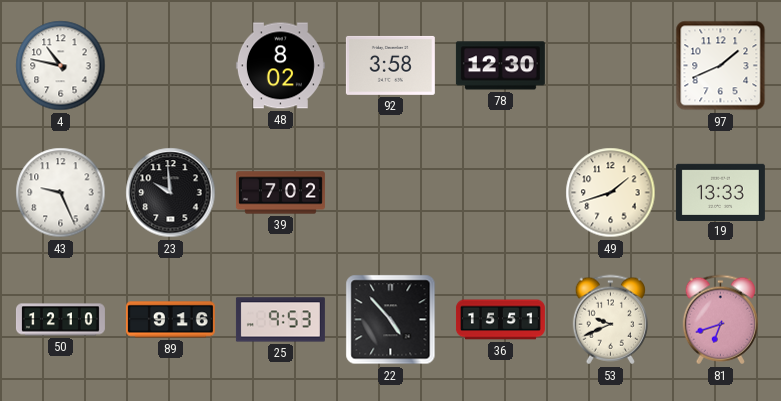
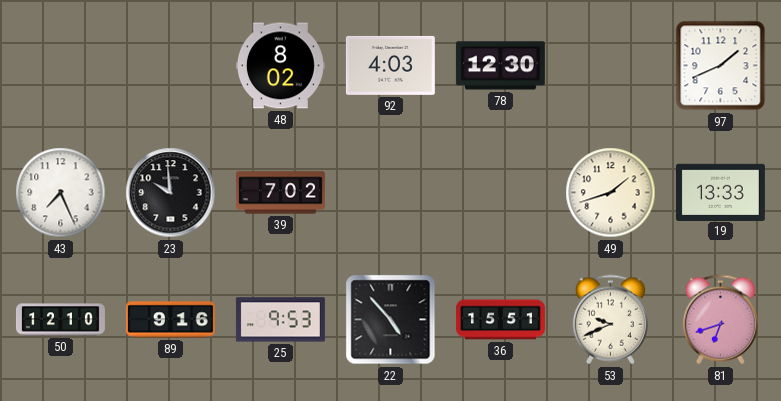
4: 10:47 -> none
92: 3:58 -> 4:03
43: 9:26 -> 7:26
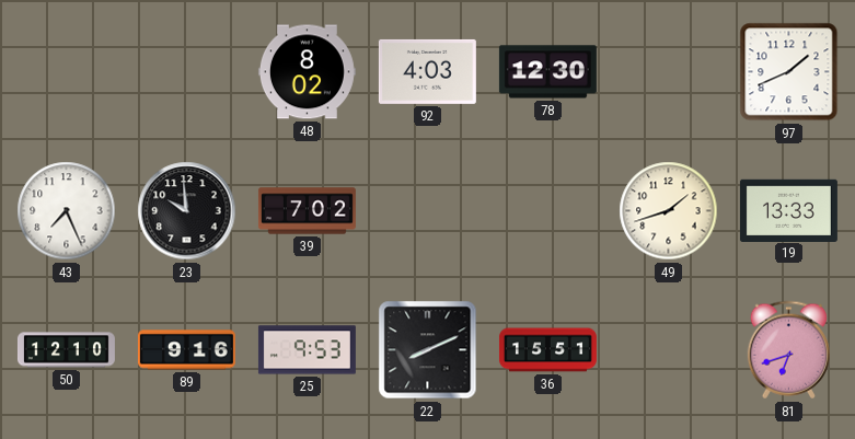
22: 4:53 -> 8:11
53: 9:41 -> none
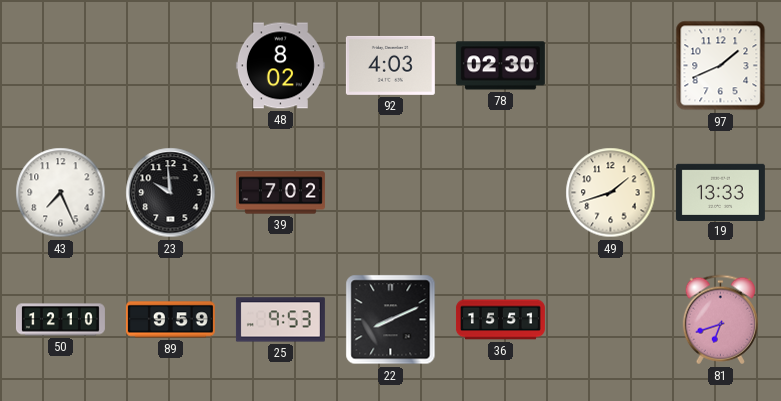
78: 12:30 -> 02:30
89: 9:16 -> 9:59
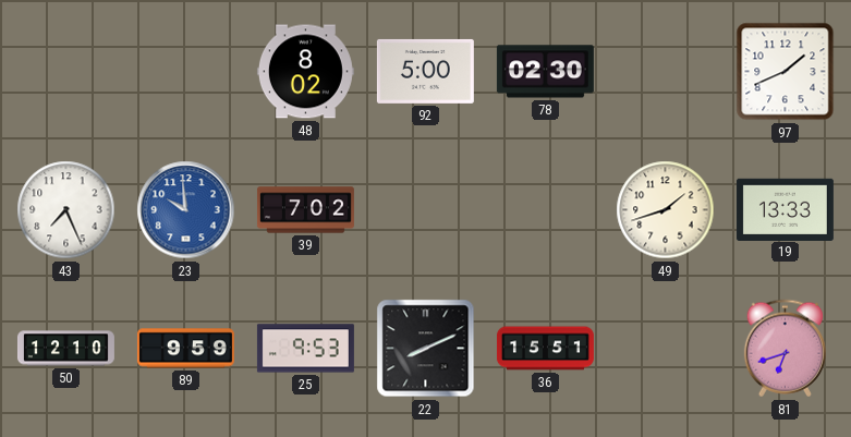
92: 4:03 -> 5:00
23 dial: black -> blue
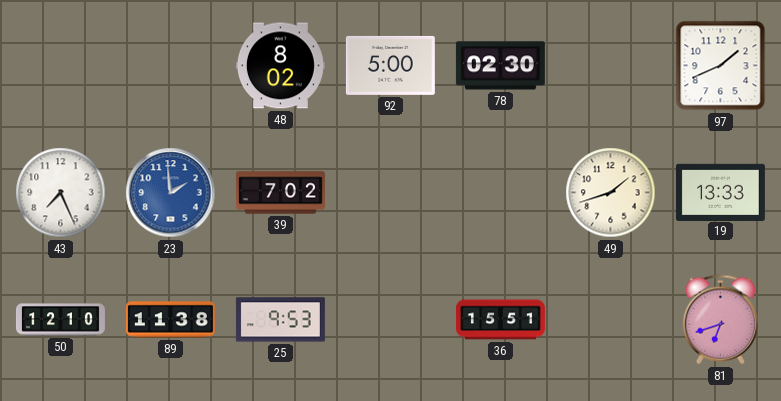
23: 9:59 -> 1:59
89: 9:59 -> 11:38
22: 8:11 -> none
